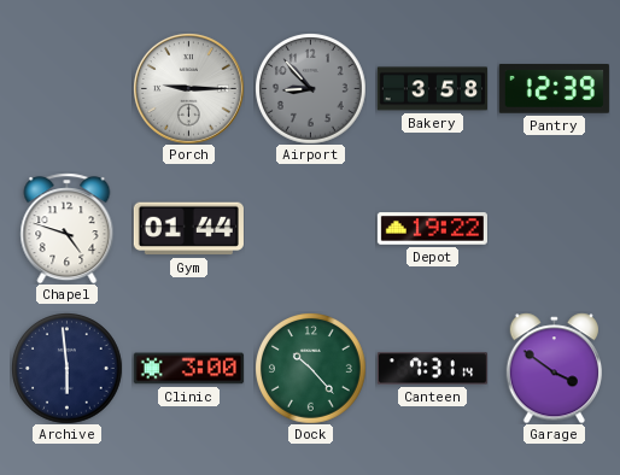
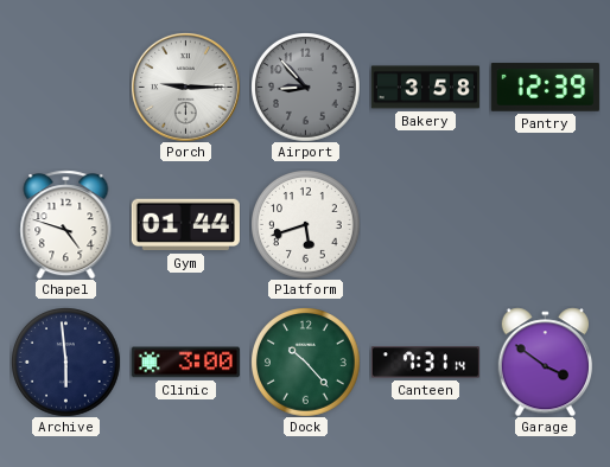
Platform: none -> 5:42
Depot: 19:22 -> none
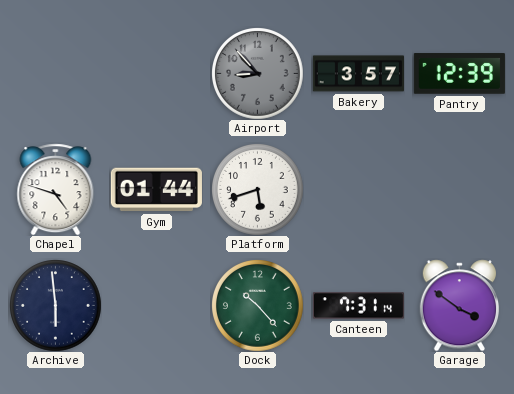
Porch: 9:15 -> none
Bakery: 3:58 -> 3:57
Clinic: 3:00 -> none
